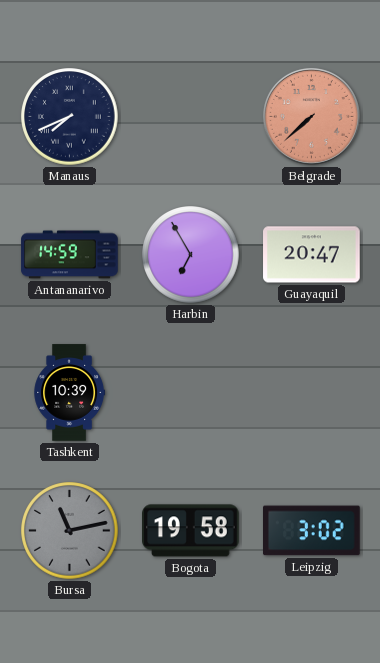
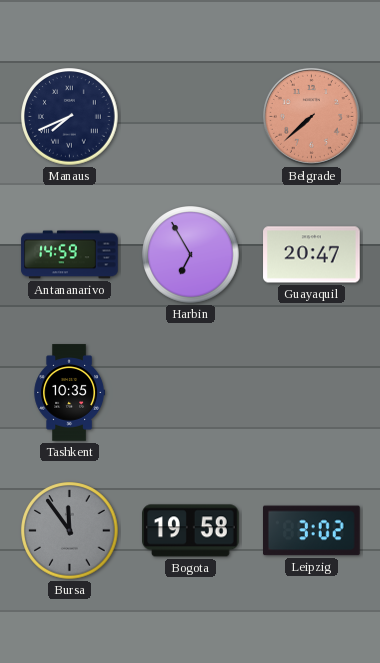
Tashkent: 10:39 -> 10:35
Bursa: 11:13 -> 11:54
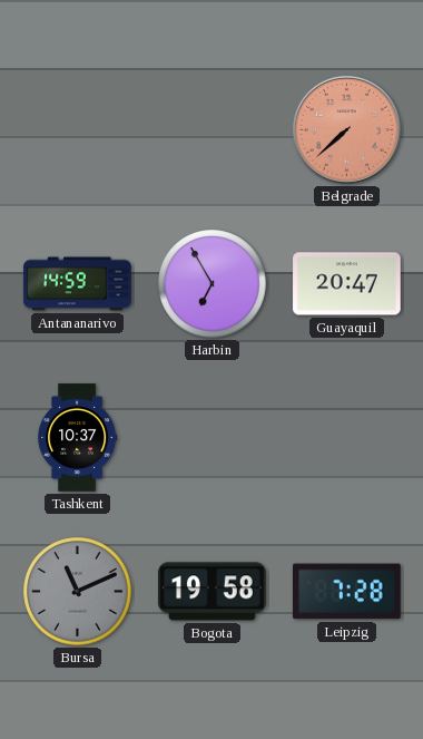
Manaus: 7:41 -> none
Tashkent: 10:35 -> 10:37
Bursa: 11:54 -> 11:11
Leipzig: 3:02 -> 7:28
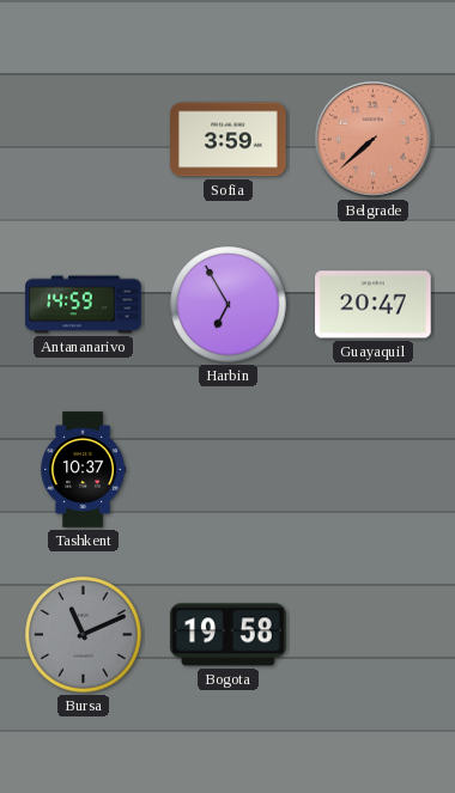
Sofia: none -> 3:59
Leipzig: 7:28 -> none
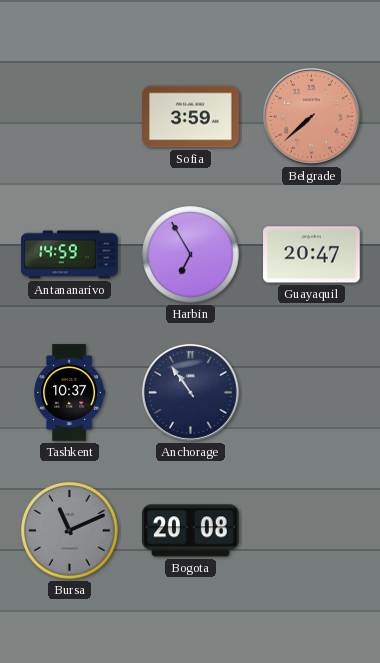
Anchorage: none -> 10:54
Bogota: 19:58 -> 20:08
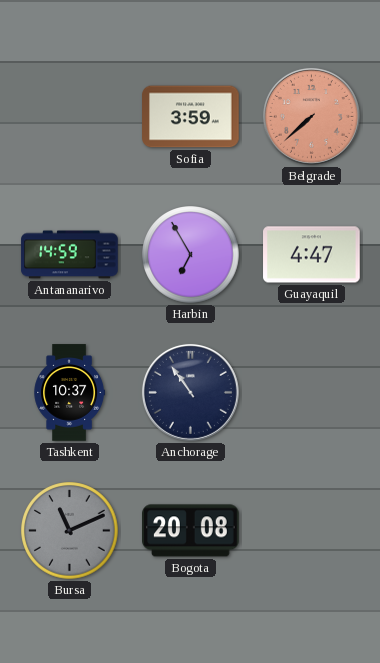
Guayaquil: 20:47 -> 4:47
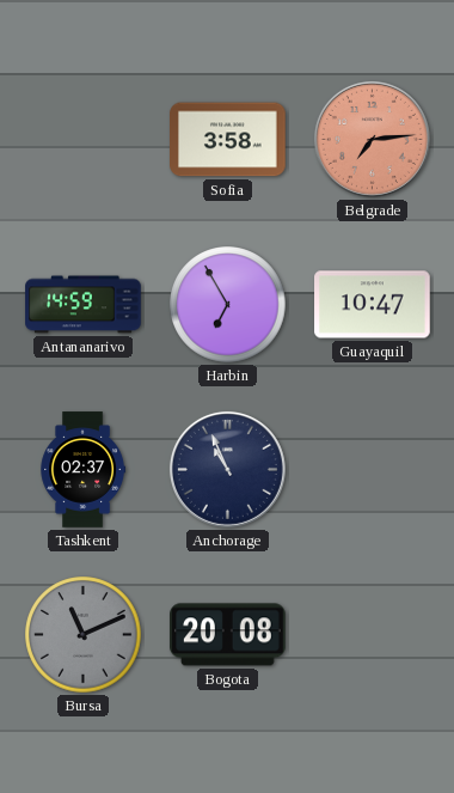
Sofia: 3:59 -> 3:58
Belgrade: 7:38 -> 7:14
Guayaquil: 4:47 -> 10:47
Tashkent: 10:37 -> 02:37
Anchorage: 10:54 -> 10:56
